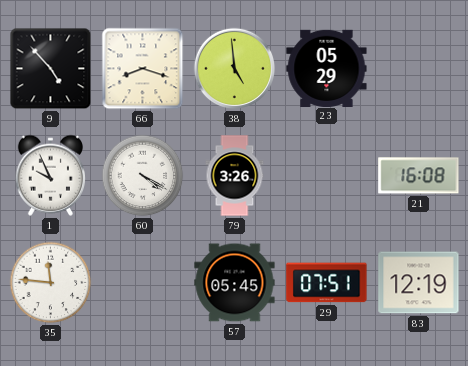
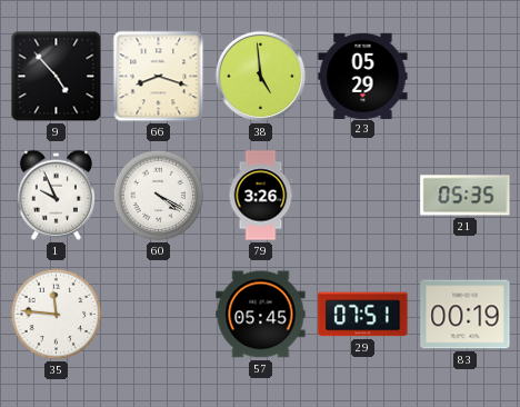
21: 16:08 -> 05:35
83: 12:19 -> 00:19
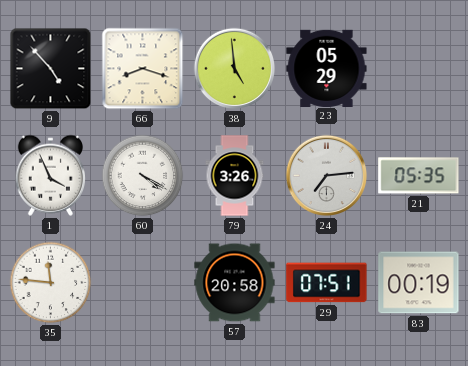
1: 9:56 -> 3:56
24: none -> 7:14
57: 05:45 -> 20:58
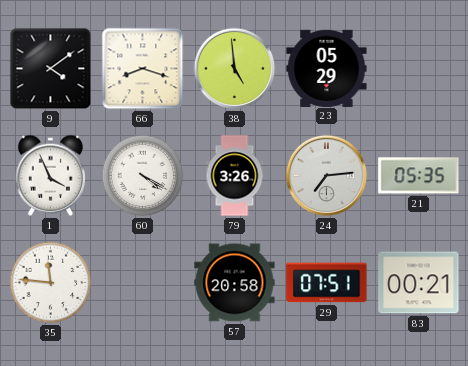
9: 4:53 -> 4:09
83: 00:19 -> 00:21
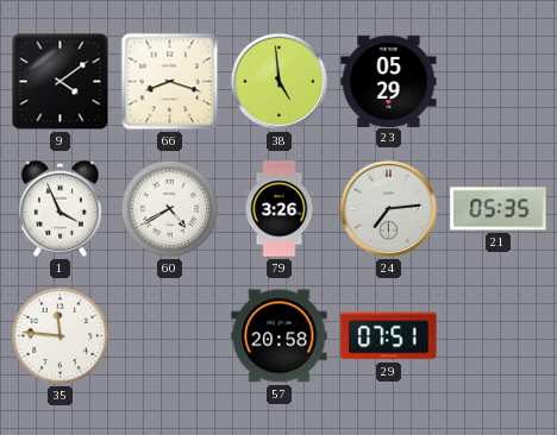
60: 4:20 -> 4:40
83: 00:21 -> none
